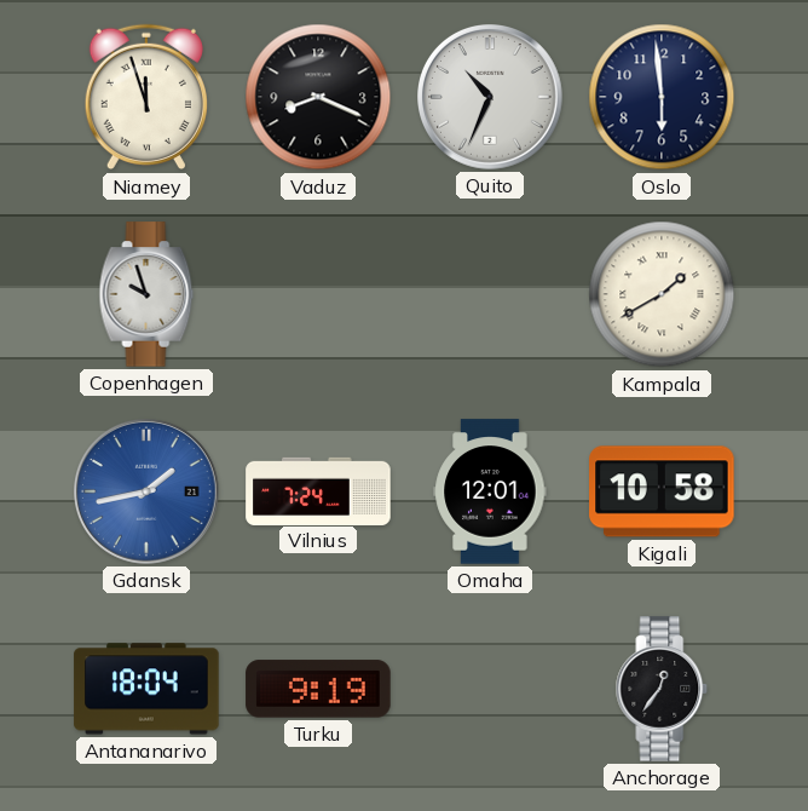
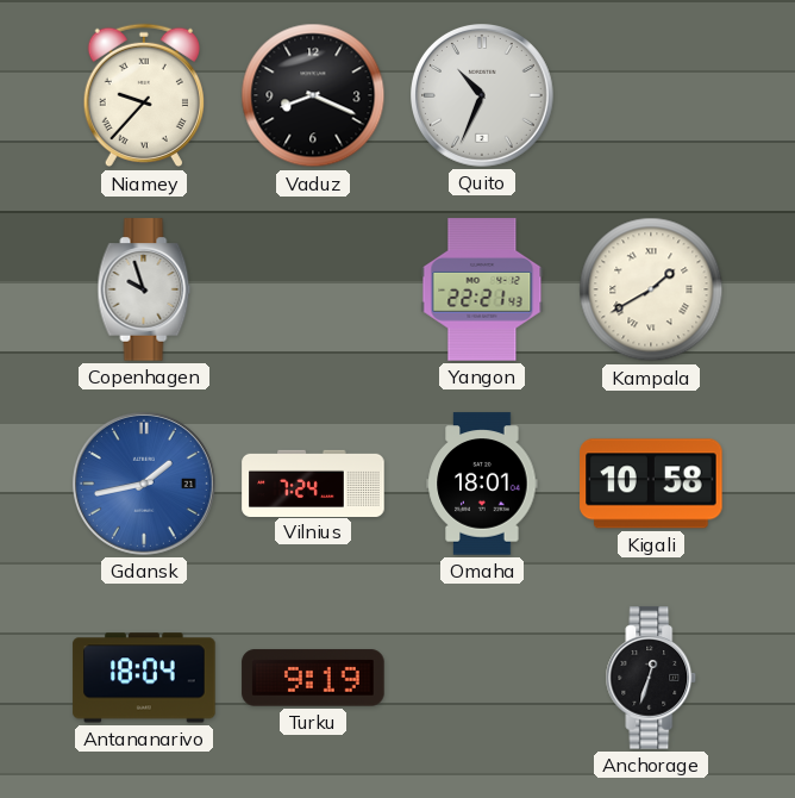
Niamey: 11:57 -> 9:37
Oslo: 5:59 -> none
Yangon: none -> 22:21
Omaha: 12:01 -> 18:01
Anchorage: 12:36 -> 12:33
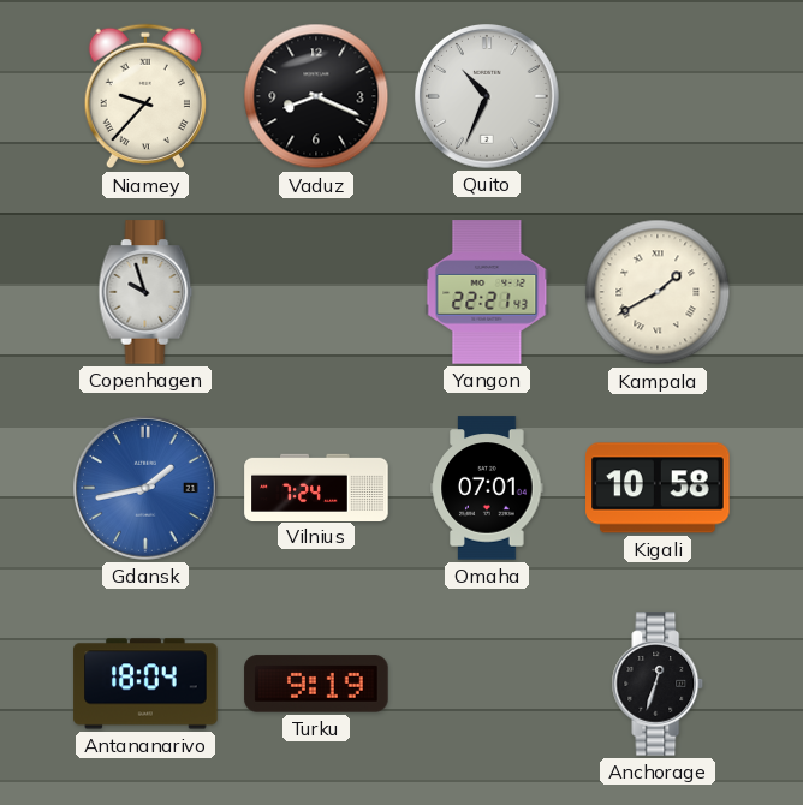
Omaha: 18:01 -> 07:01
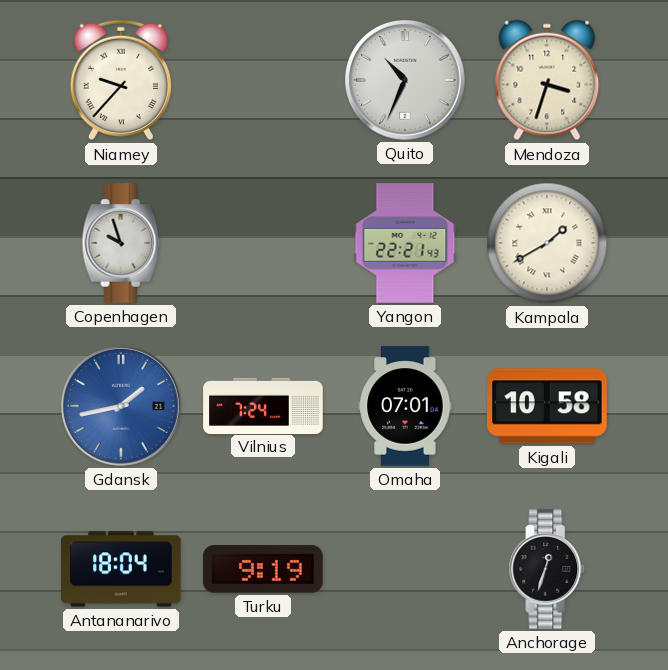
Vaduz: 8:19 -> none
Mendoza: none -> 3:33
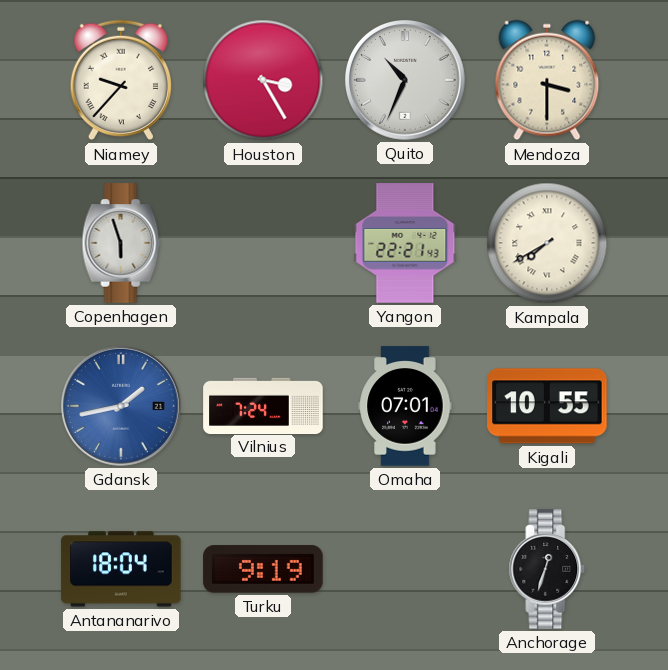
Houston: none -> 3:25
Mendoza: 3:33 -> 3:30
Copenhagen: 9:57 -> 5:57
Kampala: 1:40 -> 7:40
Kigali: 10:58 -> 10:55
